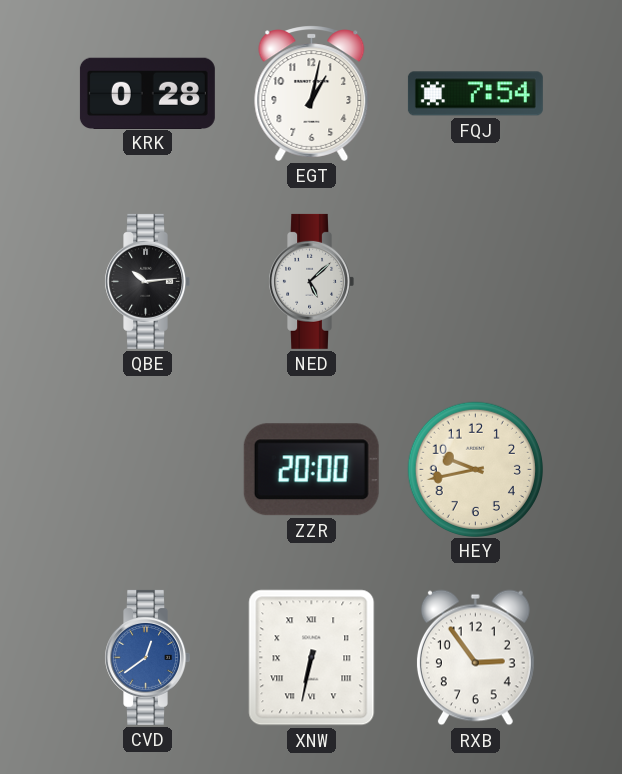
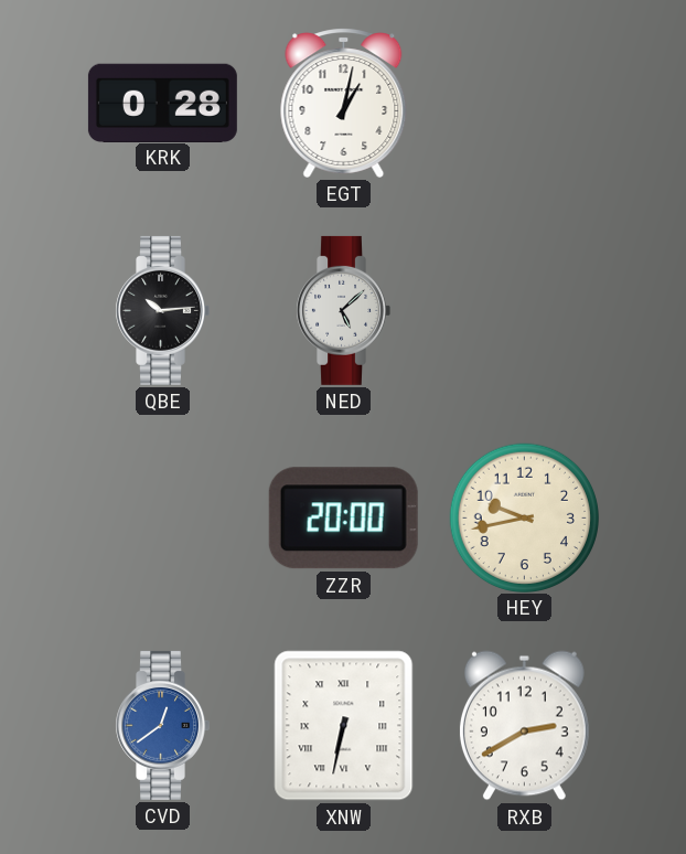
FQJ: 7:54 -> none
RXB: 2:54 -> 2:40
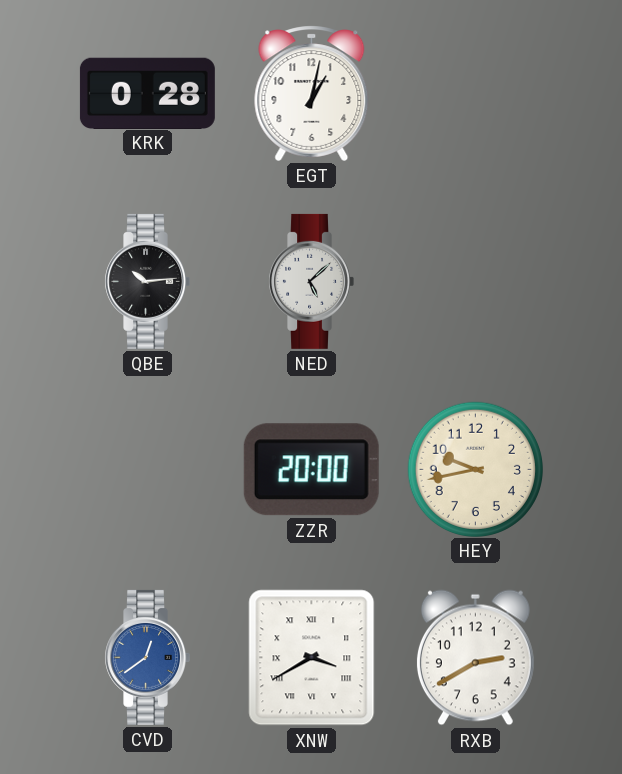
XNW: 6:32 -> 3:40
